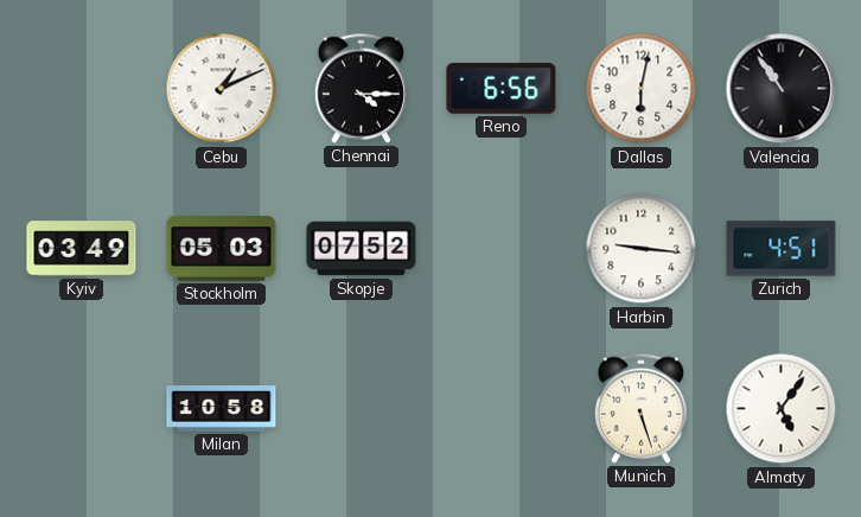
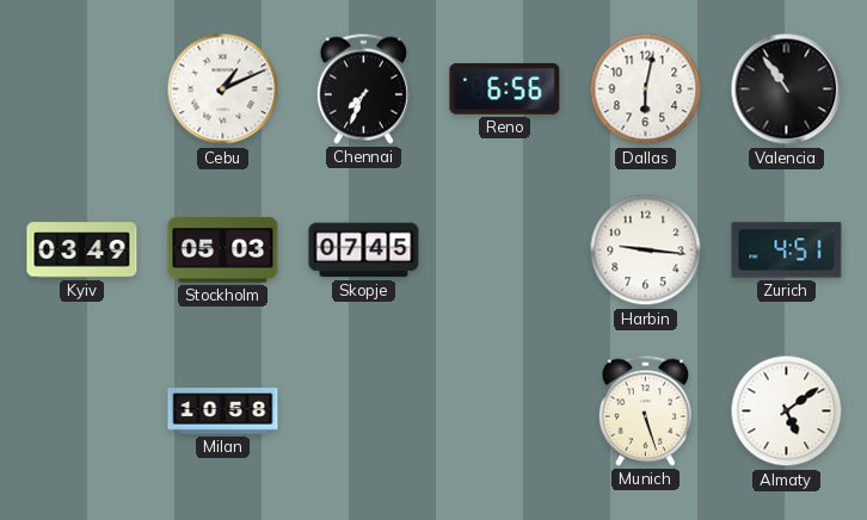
Chennai: 4:15 -> 7:34
Skopje: 07:52 -> 07:45
Almaty: 5:06 -> 5:09
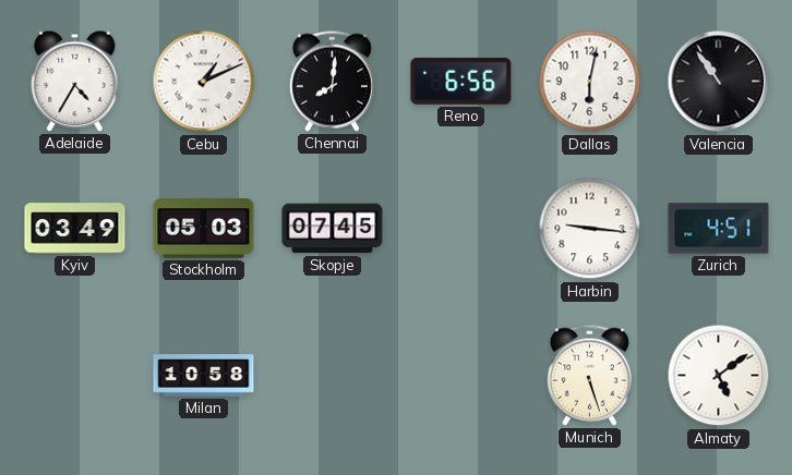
Adelaide: none -> 4:35
Chennai: 7:34 -> 8:01
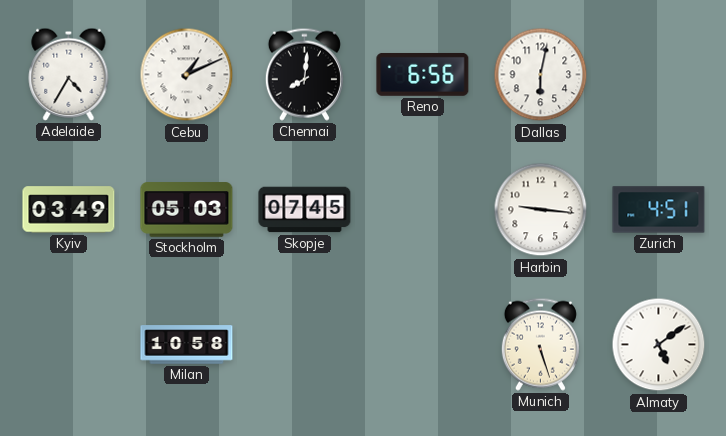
Valencia: 10:54 -> none
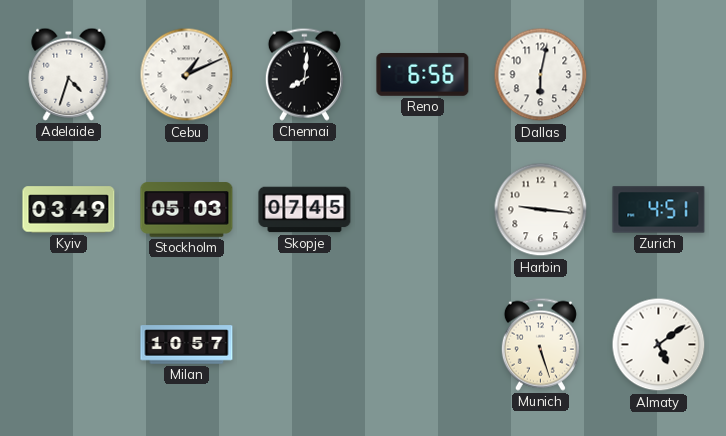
Adelaide: 4:35 -> 4:33
Milan: 10:58 -> 10:57
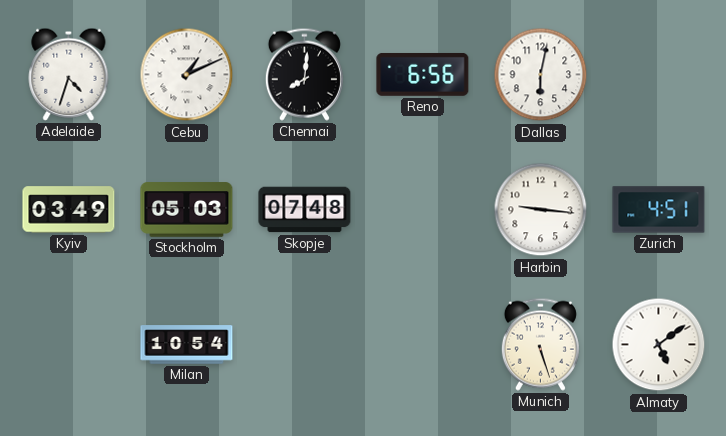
Skopje: 07:45 -> 07:48
Milan: 10:57 -> 10:54
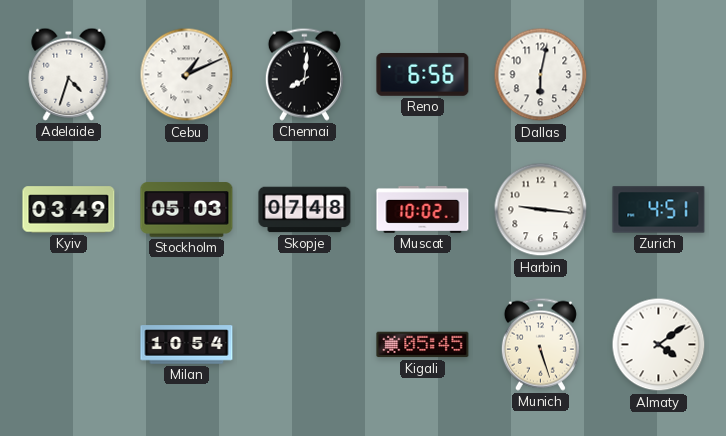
Muscat: none -> 10:02
Kigali: none -> 05:45
Almaty: 5:09 -> 4:09
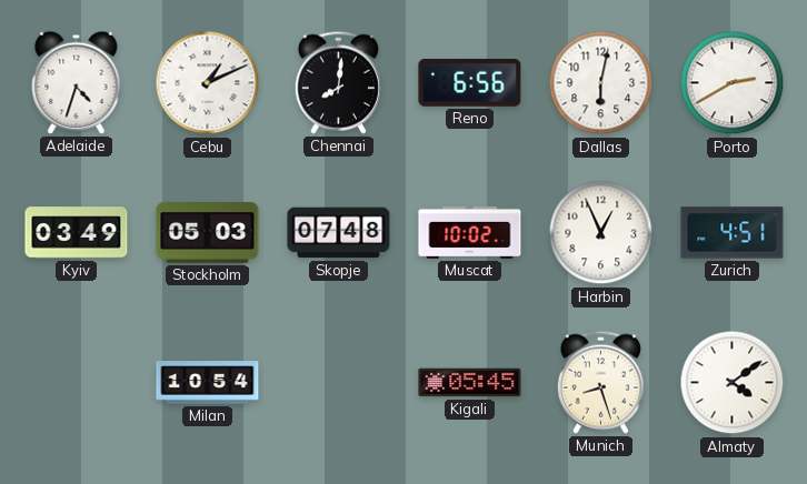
Porto: none -> 2:40
Harbin: 9:16 -> 12:56
Munich: 5:27 -> 8:27
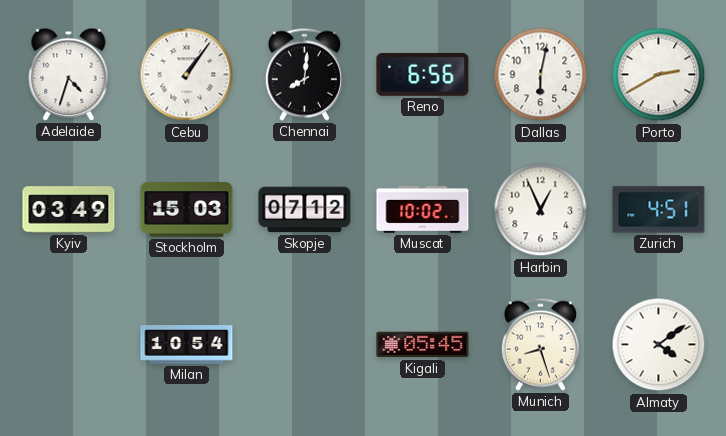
Cebu: 1:11 -> 1:06
Stockholm: 05:03 -> 15:03
Skopje: 07:48 -> 07:12
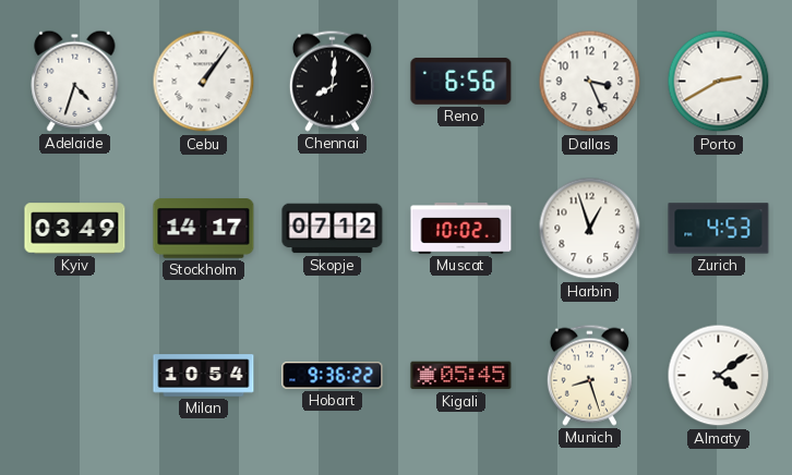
Dallas: 6:02 -> 3:26
Stockholm: 15:03 -> 14:17
Harbin: 12:56 -> 12:57
Zurich: 4:51 -> 4:53
Hobart: none -> 9:36
